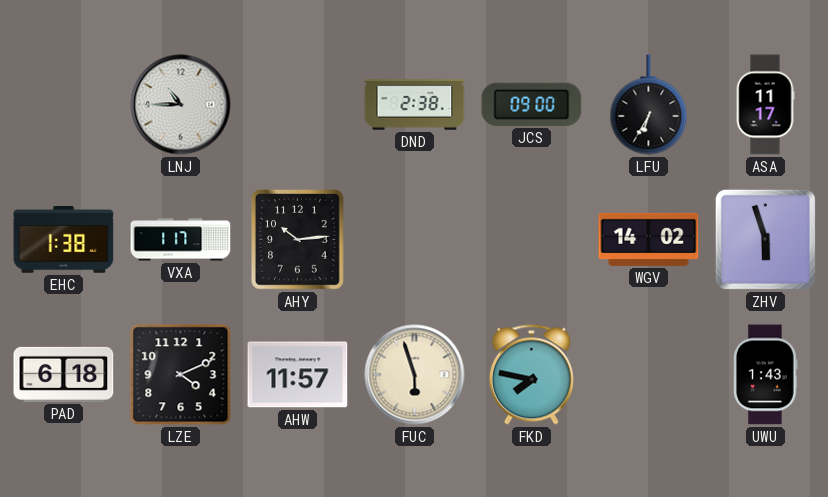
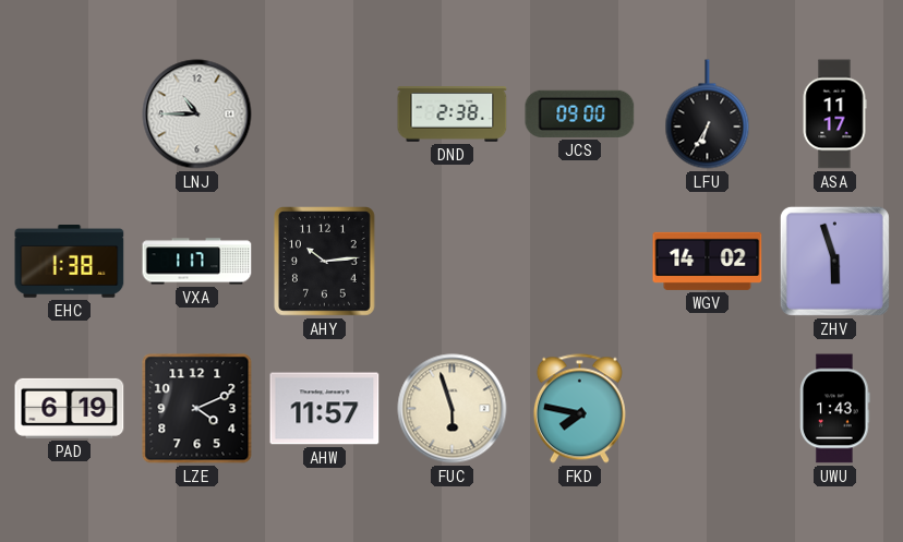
PAD: 6:18 -> 6:19
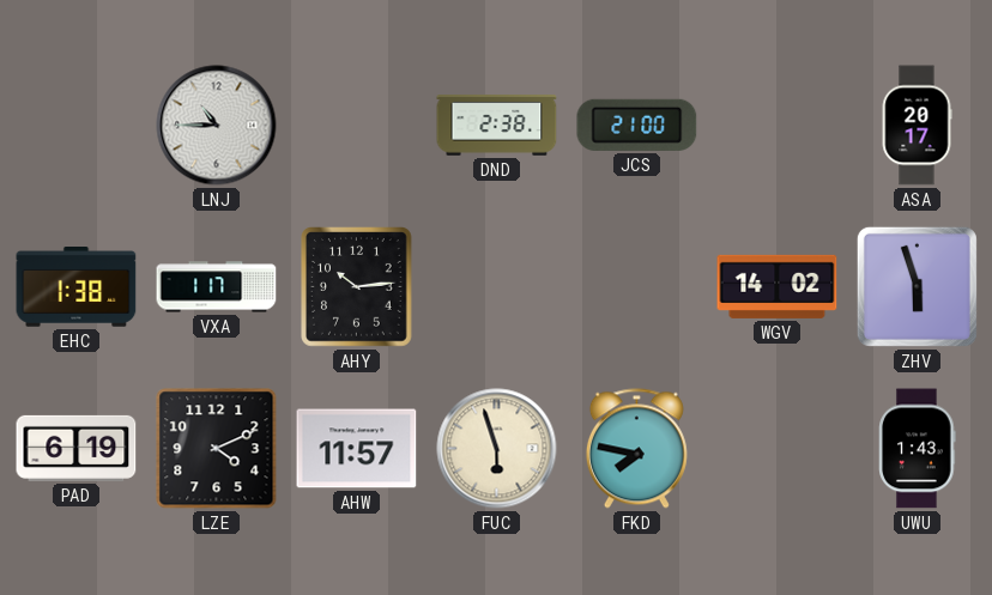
JCS: 09:00 -> 21:00
LFU: 6:35 -> none
ASA: 11:17 -> 20:17
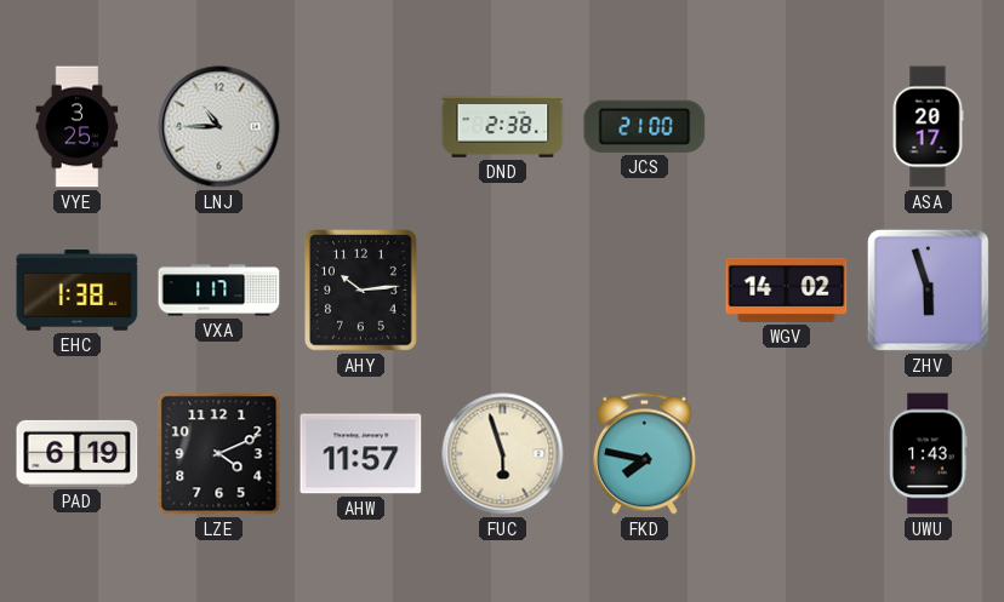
VYE: none -> 3:25
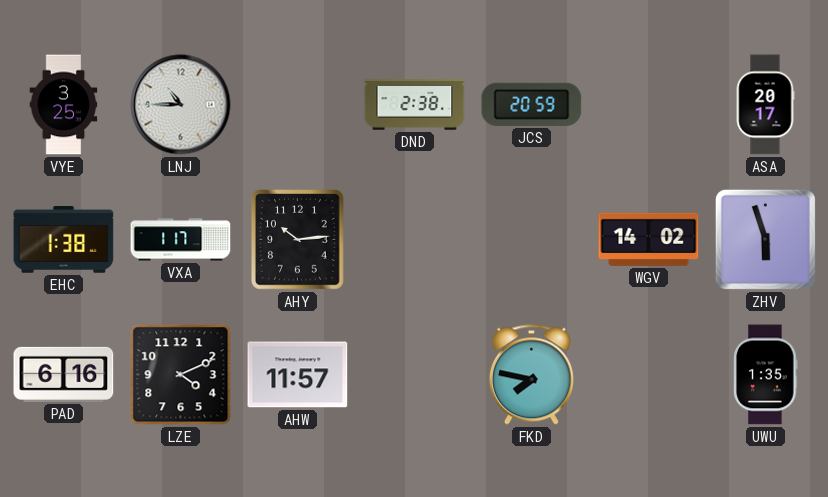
JCS: 21:00 -> 20:59
PAD: 6:19 -> 6:16
FUC: 5:57 -> none
UWU: 1:43 -> 1:35
